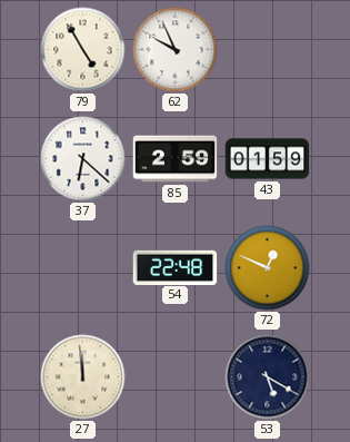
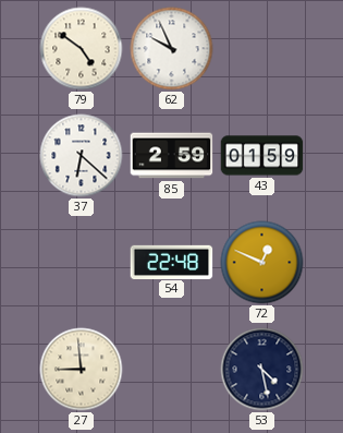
79: 4:55 -> 4:51
27: 11:59 -> 8:59
53: 5:20 -> 4:28
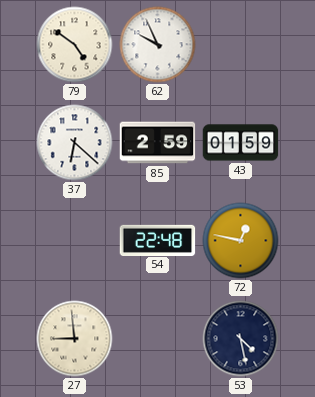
72: 12:49 -> 12:47
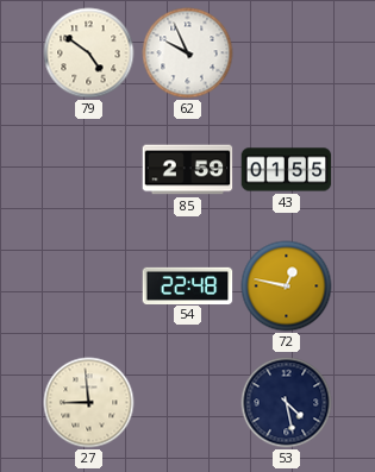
37: 6:22 -> none
43: 01:59 -> 01:55
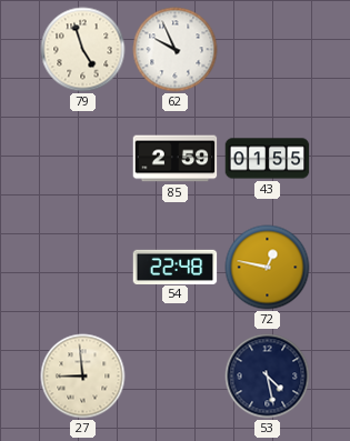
79: 4:51 -> 4:57
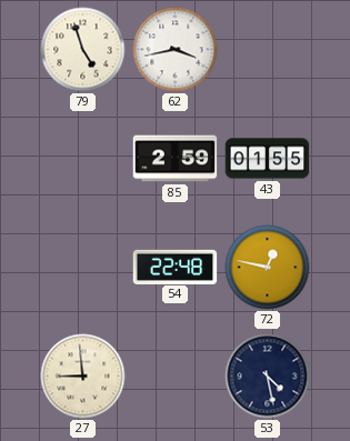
62: 9:56 -> 3:43
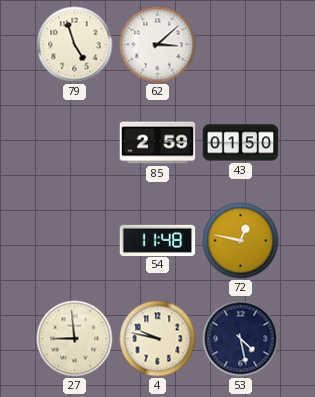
62: 3:43 -> 3:08
43: 01:55 -> 01:50
54: 22:48 -> 11:48
4: none -> 9:47
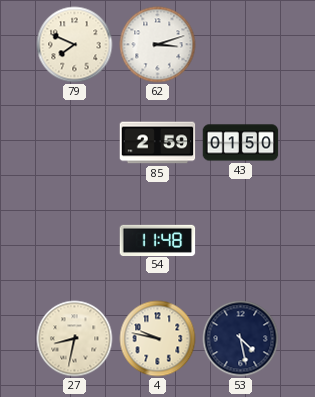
79: 4:57 -> 7:49
62: 3:08 -> 3:12
72: 12:47 -> none
27: 8:59 -> 8:32
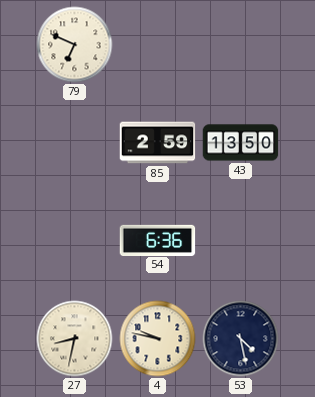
79: 7:49 -> 6:49
62: 3:12 -> none
43: 01:50 -> 13:50
54: 11:48 -> 6:36
